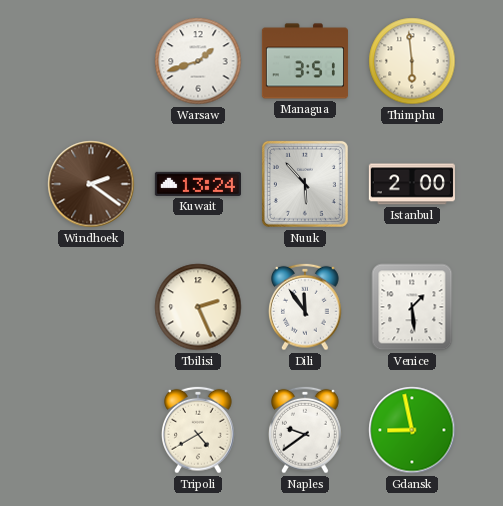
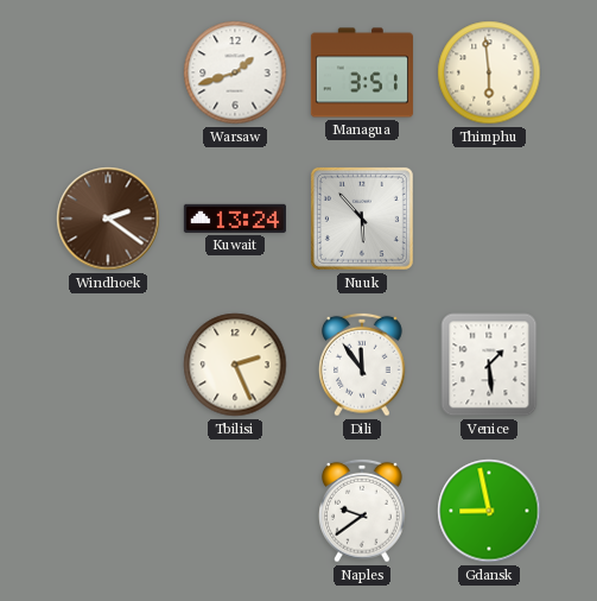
Istanbul: 2:00 -> none
Tripoli: 4:40 -> none
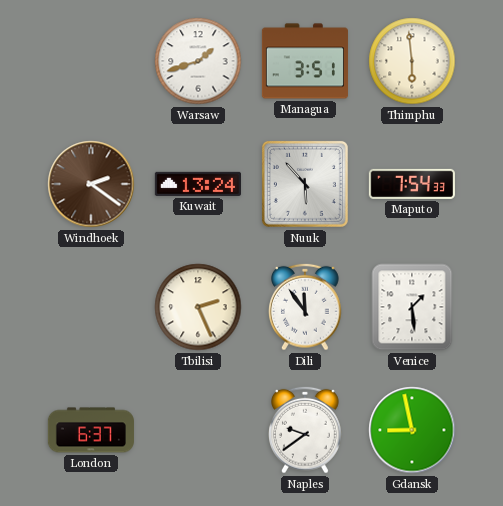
Maputo: none -> 7:54
London: none -> 6:37
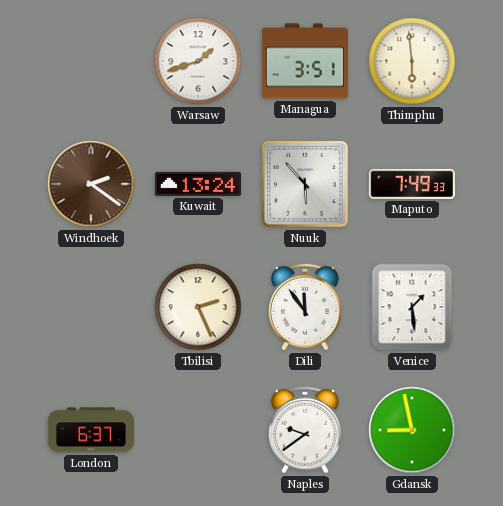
Maputo: 7:54 -> 7:49
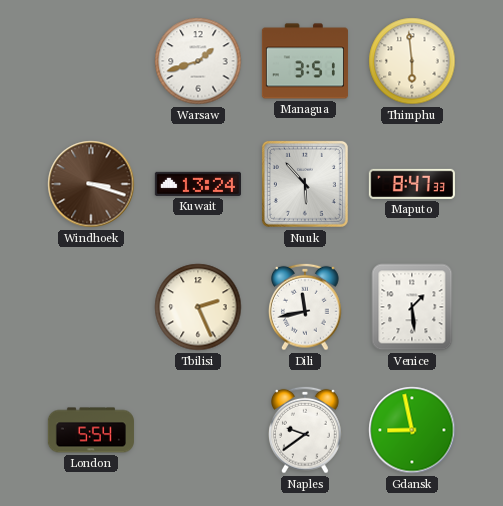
Windhoek: 2:21 -> 3:18
Maputo: 7:49 -> 8:47
Dili: 11:54 -> 11:43
London: 6:37 -> 5:54
